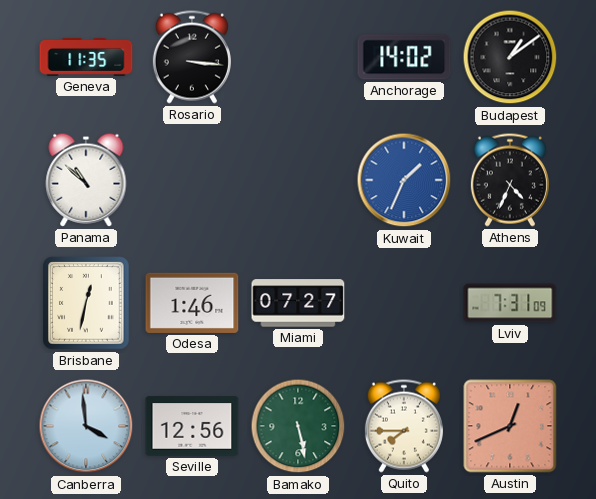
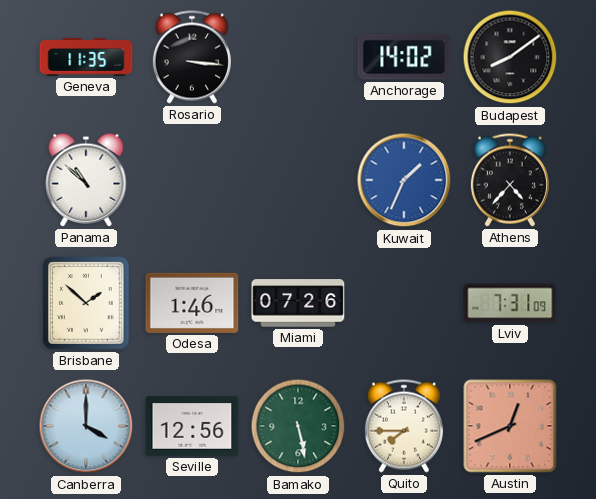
Budapest: 1:09 -> 8:09
Athens: 4:34 -> 4:37
Brisbane: 12:32 -> 1:52
Miami: 07:27 -> 07:26
Canberra: 3:59 -> 4:00
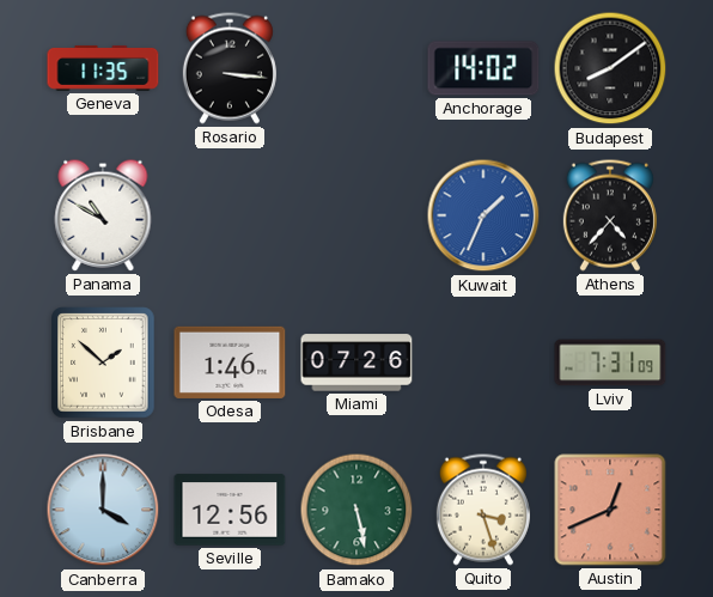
Panama: 10:52 -> 10:50
Quito: 7:45 -> 3:27
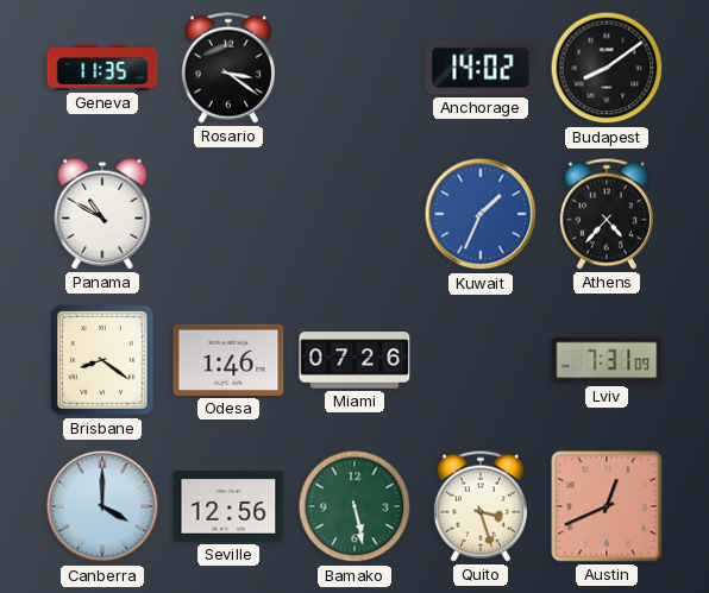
Rosario: 3:16 -> 3:21
Brisbane: 1:52 -> 8:21
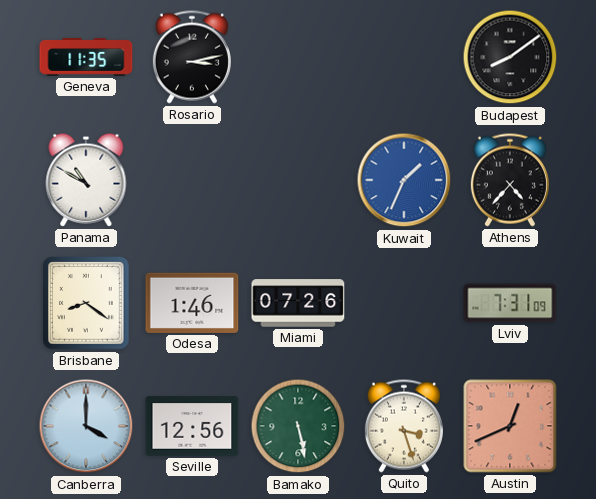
Rosario: 3:21 -> 3:13
Anchorage: 14:02 -> none
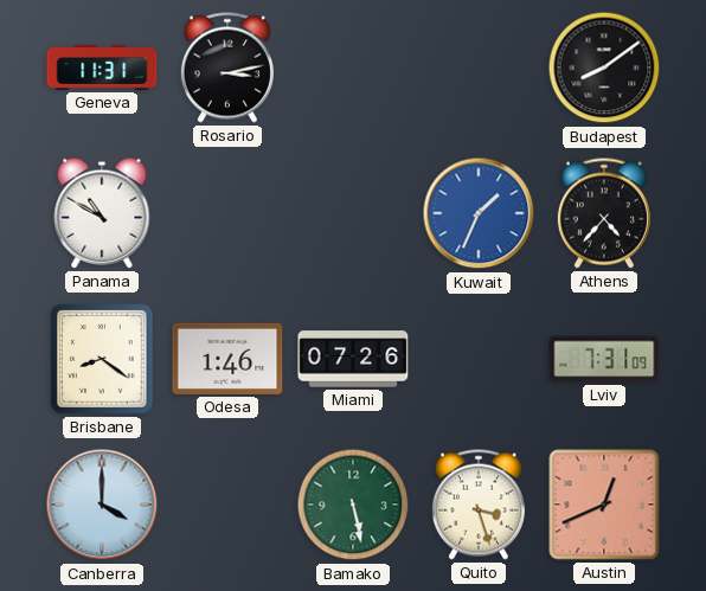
Geneva: 11:35 -> 11:31
Seville: 12:56 -> none
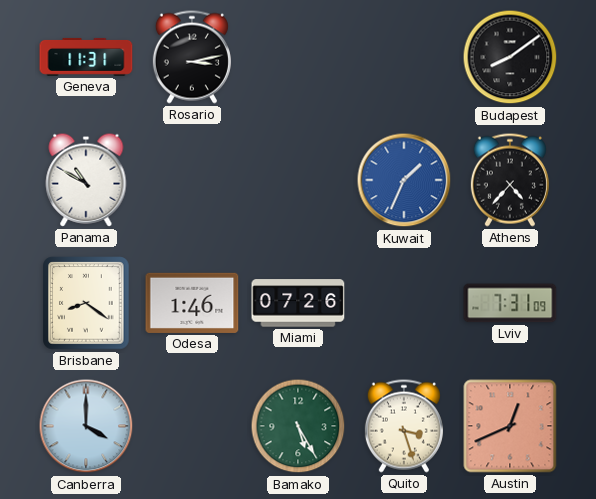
Bamako: 5:28 -> 5:25
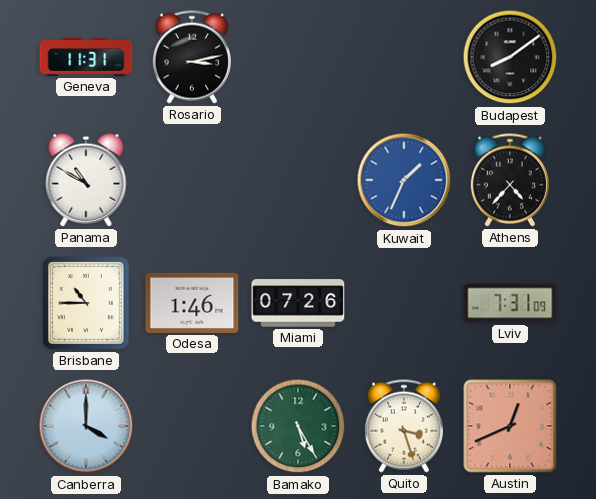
Brisbane: 8:21 -> 10:45
